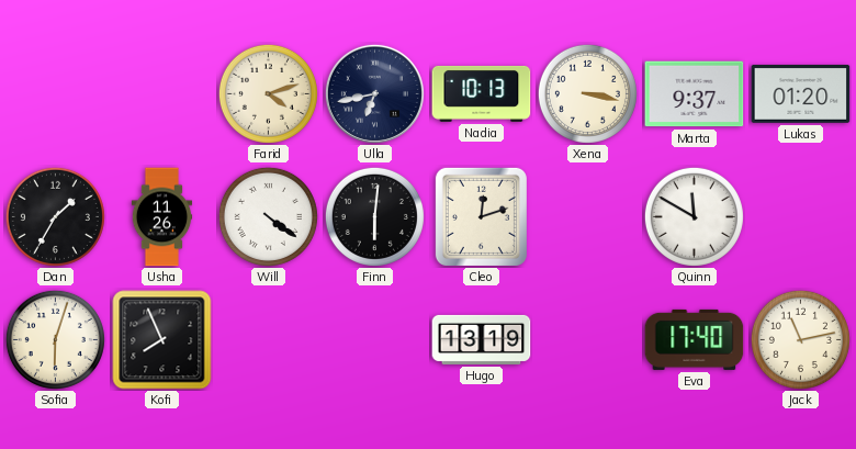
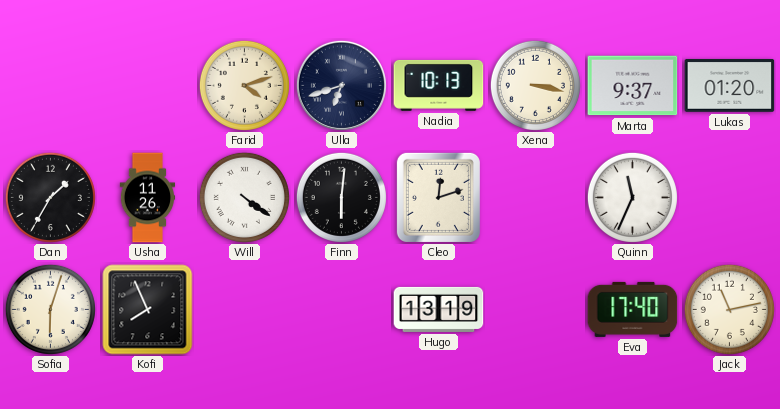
Ulla: 6:43 -> 6:42
Quinn: 11:50 -> 11:34
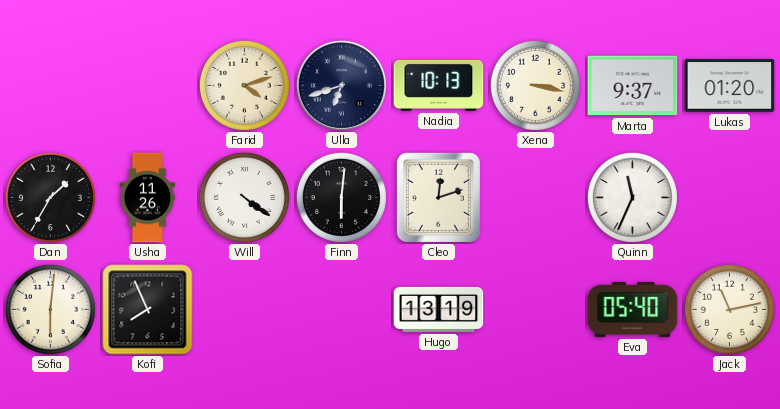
Sofia: 6:03 -> 6:01
Eva: 17:40 -> 05:40
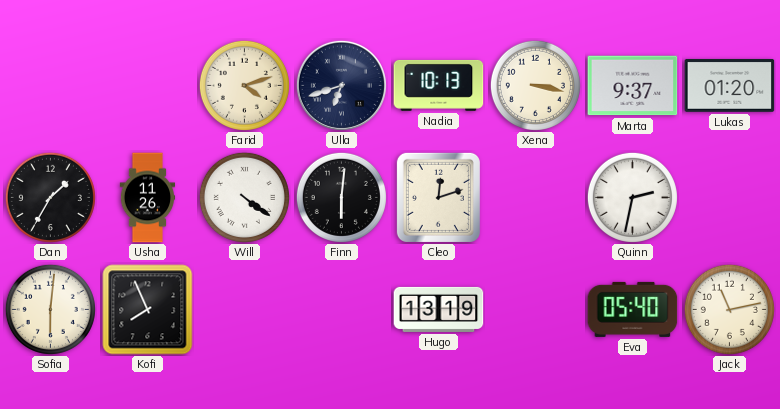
Quinn: 11:34 -> 2:32
